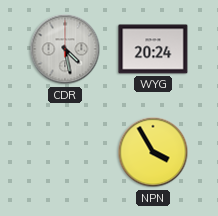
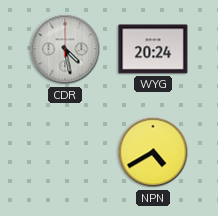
NPN: 3:55 -> 4:40
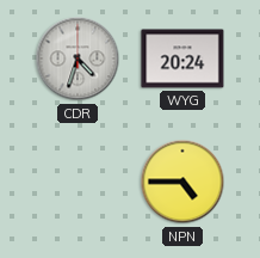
CDR: 4:28 -> 4:33
NPN: 4:40 -> 4:45
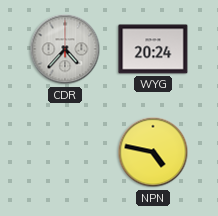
CDR: 4:33 -> 4:37
NPN: 4:45 -> 4:47
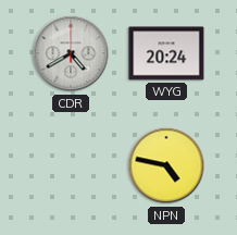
CDR: 4:37 -> 4:40
